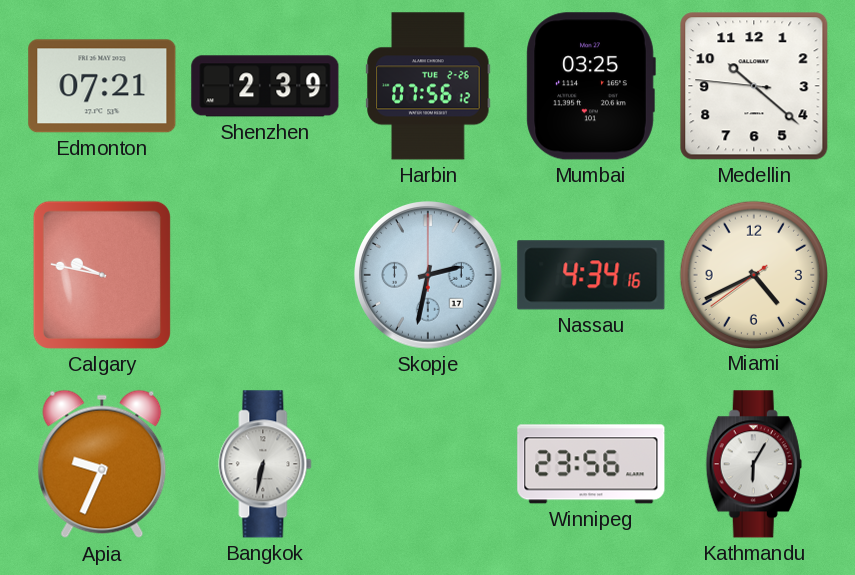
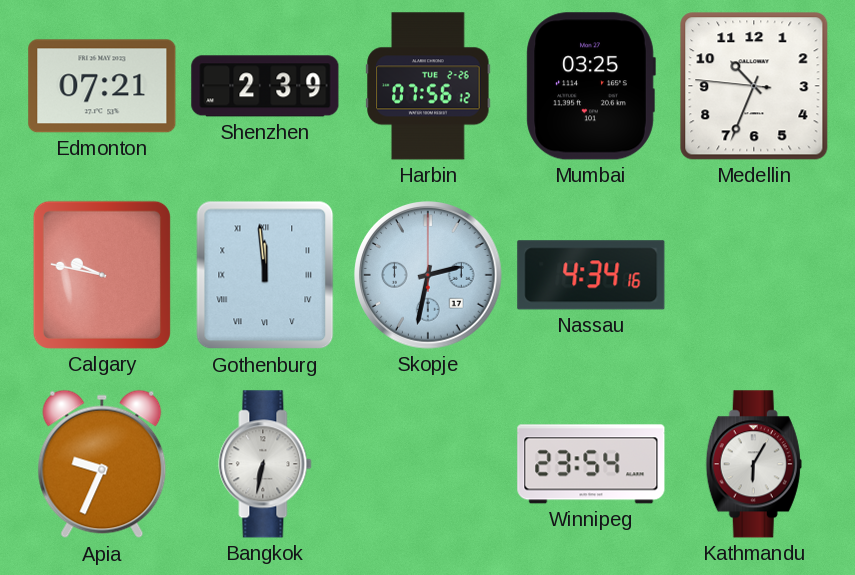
Medellin: 10:21 -> 10:33
Gothenburg: none -> 11:59
Miami: 4:40 -> none
Winnipeg: 23:56 -> 23:54
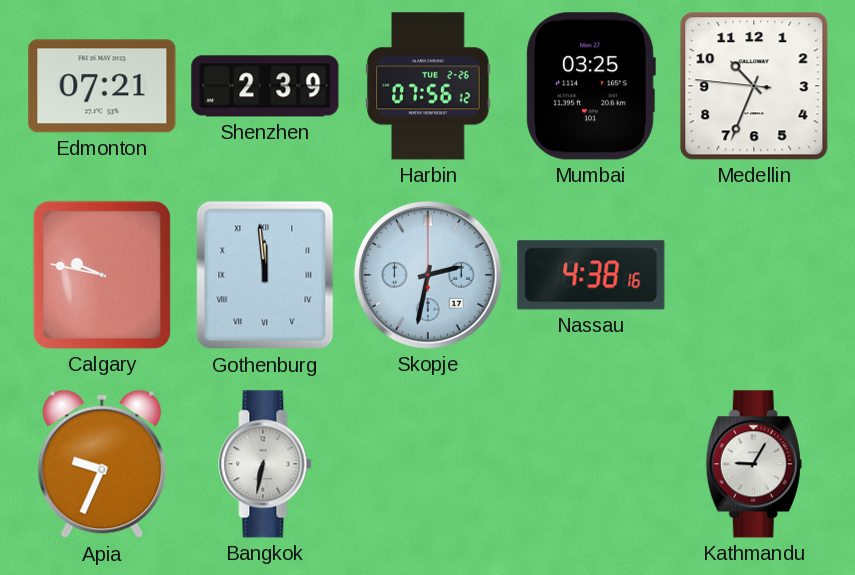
Nassau: 4:34 -> 4:38
Winnipeg: 23:54 -> none
Kathmandu: 6:05 -> 9:05
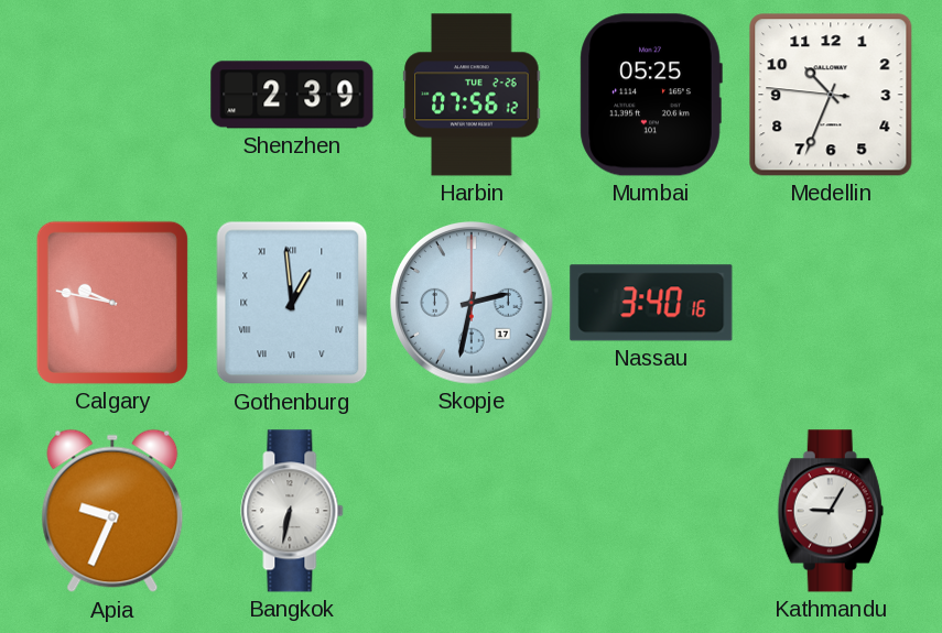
Edmonton: 07:21 -> none
Mumbai: 03:25 -> 05:25
Gothenburg: 11:59 -> 12:59
Nassau: 4:38 -> 3:40
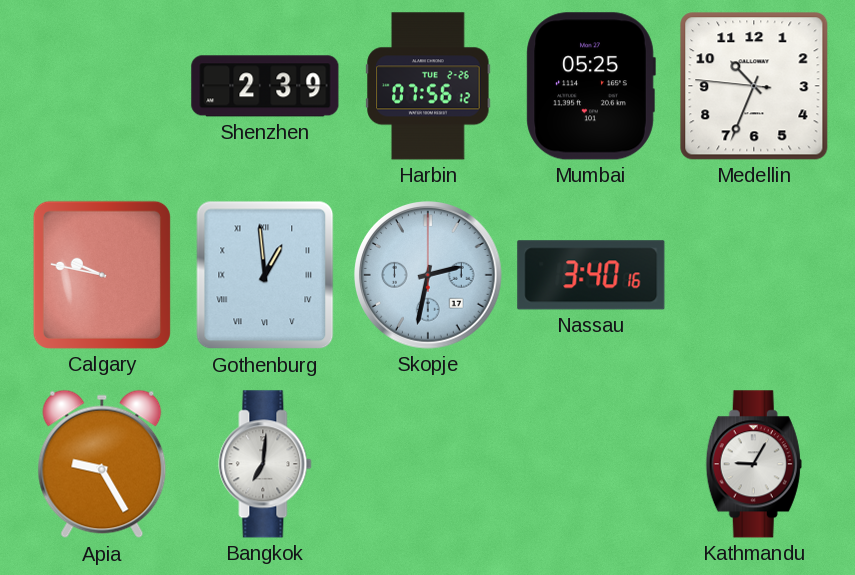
Apia: 9:34 -> 9:25
Bangkok: 6:32 -> 7:01
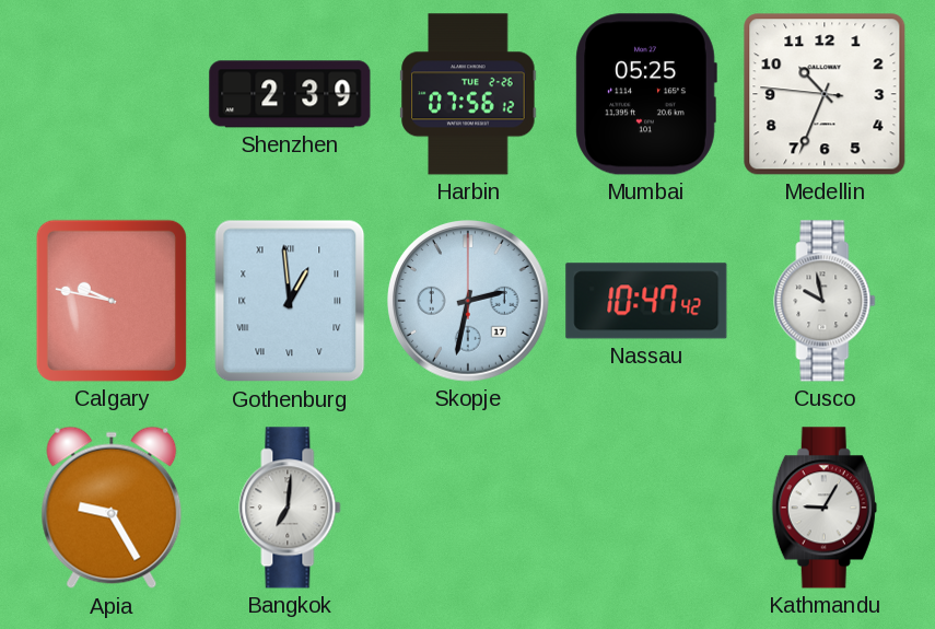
Nassau: 3:40 -> 10:47
Cusco: none -> 9:58
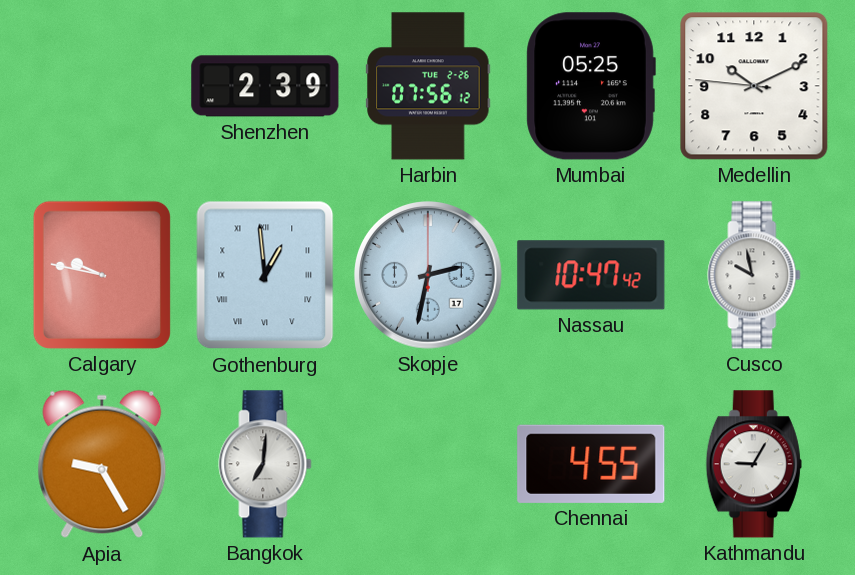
Medellin: 10:33 -> 10:10
Chennai: none -> 4:55
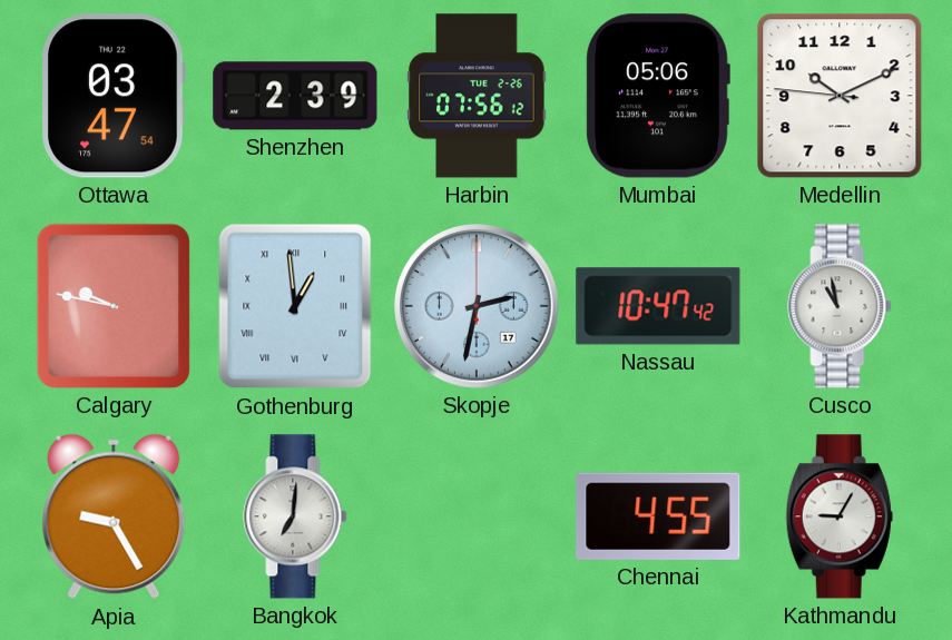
Ottawa: none -> 03:47
Mumbai: 05:25 -> 05:06
Cusco: 9:58 -> 10:58
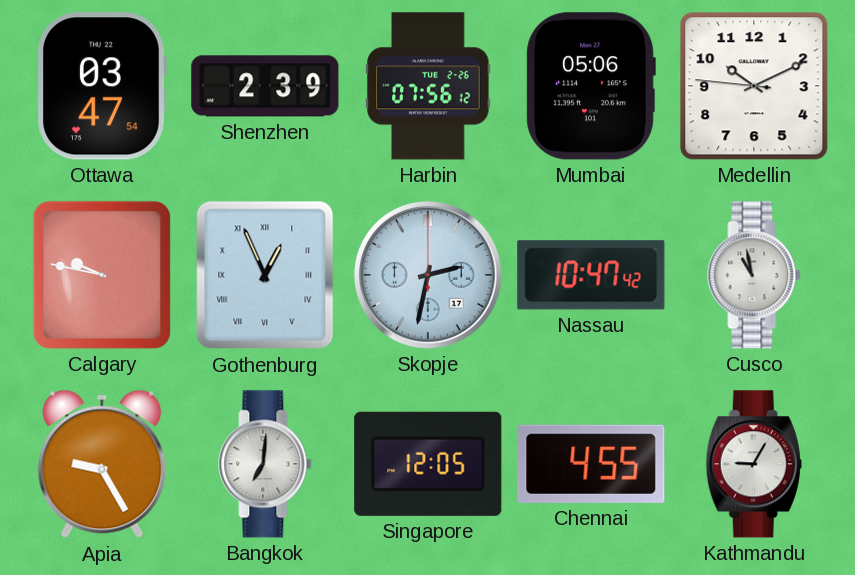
Gothenburg: 12:59 -> 12:56
Singapore: none -> 12:05
